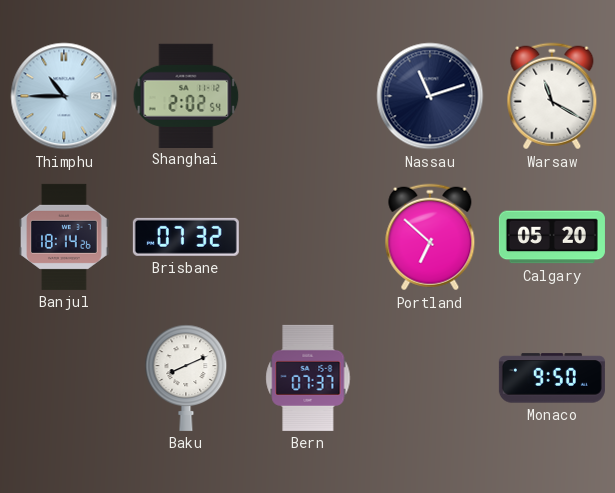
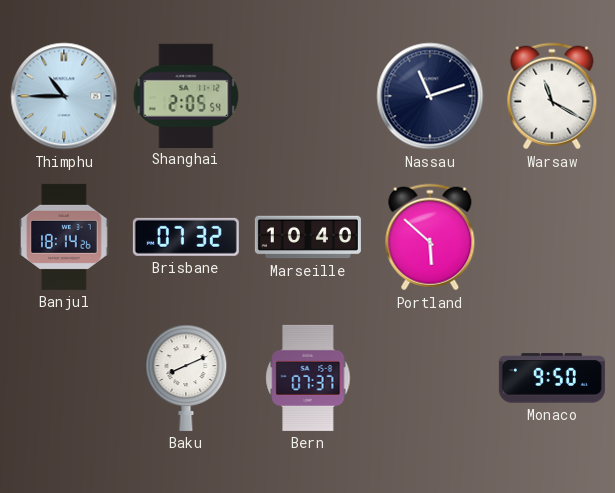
Shanghai: 2:02 -> 2:05
Marseille: none -> 10:40
Portland: 6:52 -> 5:52
Calgary: 05:20 -> none
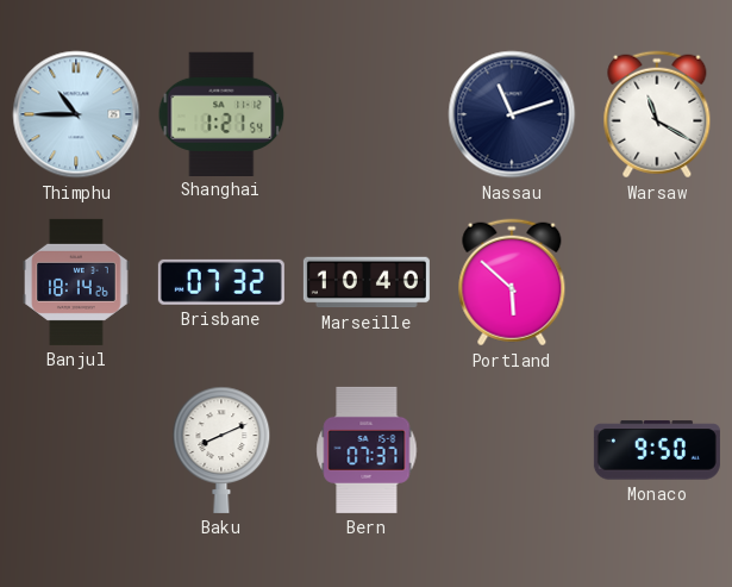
Shanghai: 2:05 -> 1:21
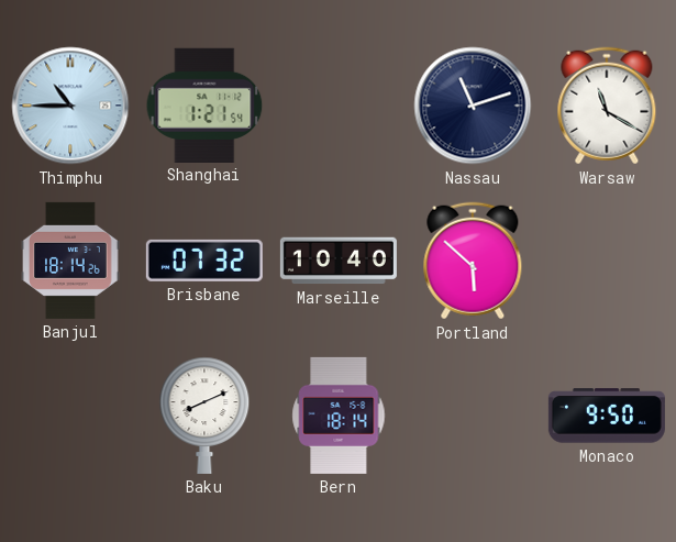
Bern: 07:37 -> 18:14
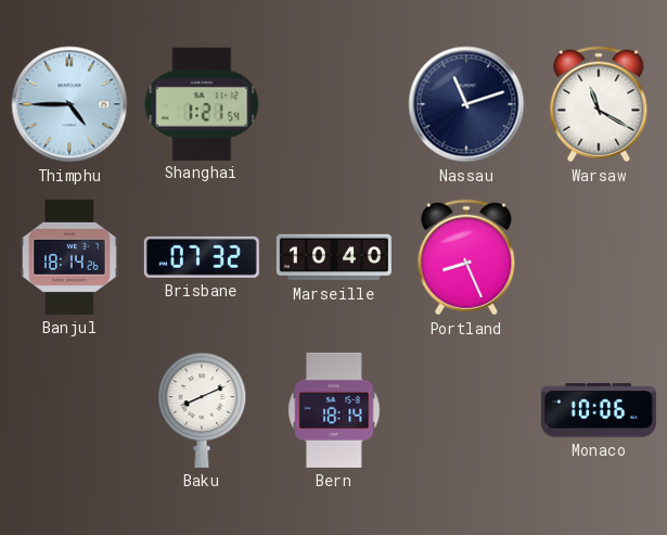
Thimphu: 10:45 -> 4:45
Portland: 5:52 -> 8:26
Monaco: 9:50 -> 10:06
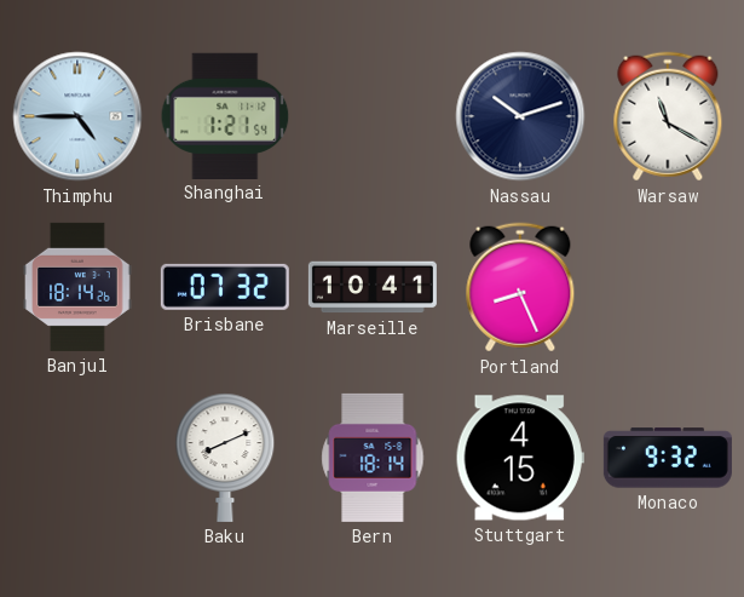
Nassau: 11:12 -> 10:12
Marseille: 10:40 -> 10:41
Stuttgart: none -> 4:15
Monaco: 10:06 -> 9:32
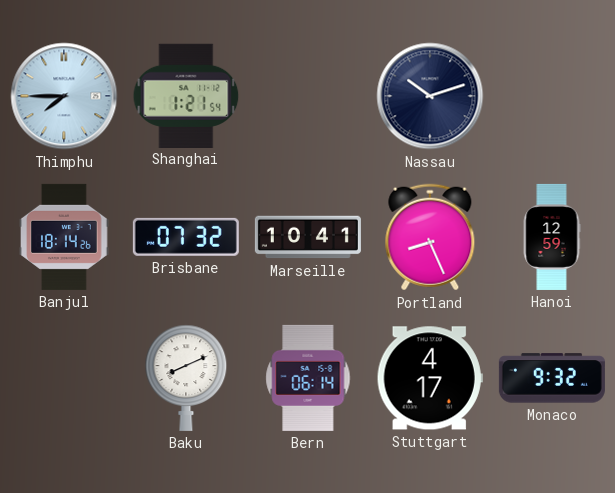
Thimphu: 4:45 -> 7:45
Warsaw: 11:20 -> none
Hanoi: none -> 12:59
Bern: 18:14 -> 06:14
Stuttgart: 4:15 -> 4:17
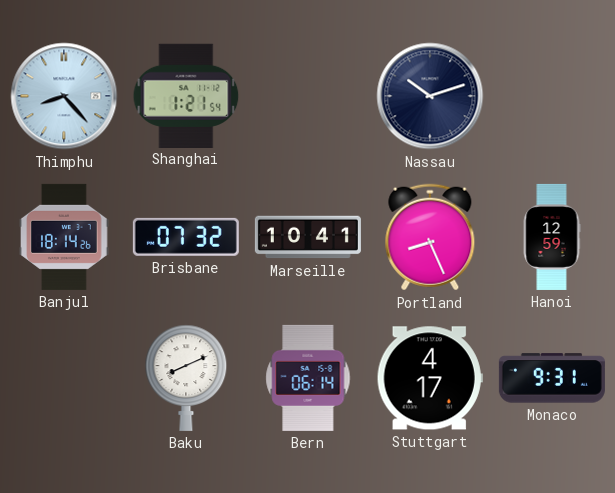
Thimphu: 7:45 -> 8:23
Monaco: 9:32 -> 9:31
